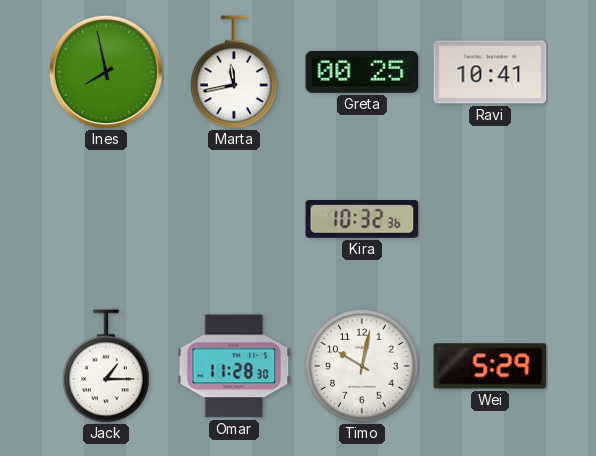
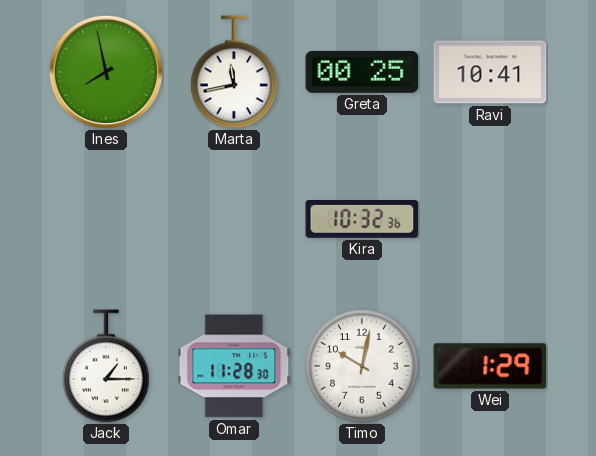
Wei: 5:29 -> 1:29
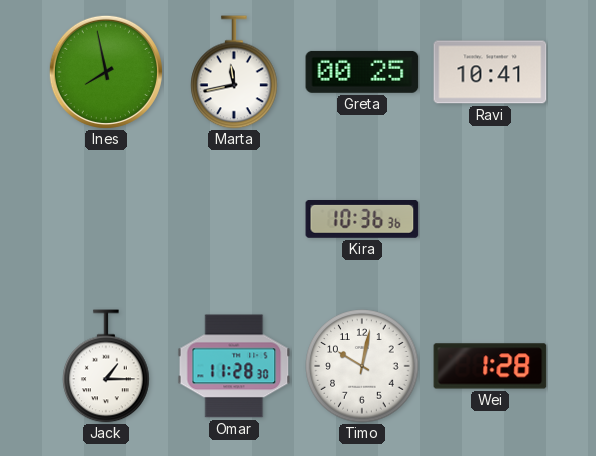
Kira: 10:32 -> 10:36
Wei: 1:29 -> 1:28
